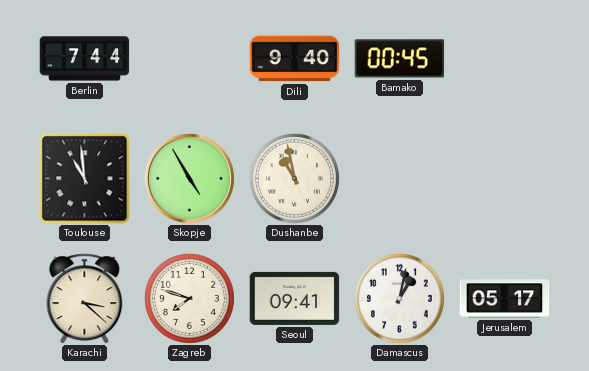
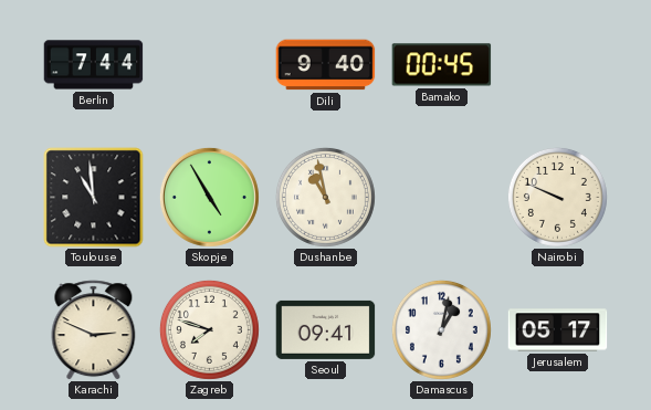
Nairobi: none -> 9:49
Karachi: 3:22 -> 2:49
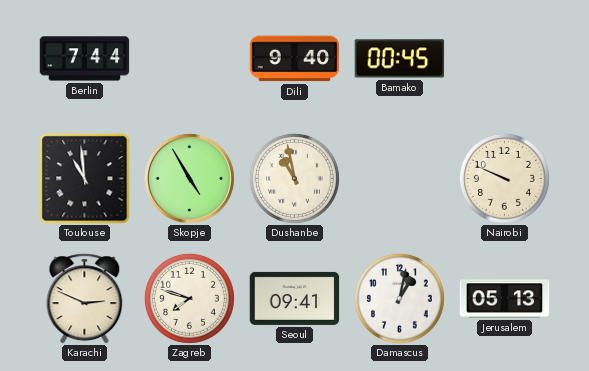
Jerusalem: 05:17 -> 05:13
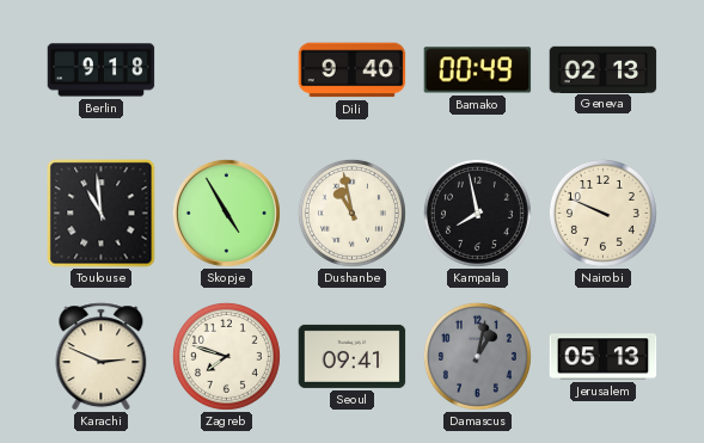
Berlin: 7:44 -> 9:18
Bamako: 00:45 -> 00:49
Geneva: none -> 02:13
Kampala: none -> 7:58
Damascus dial: white -> grey
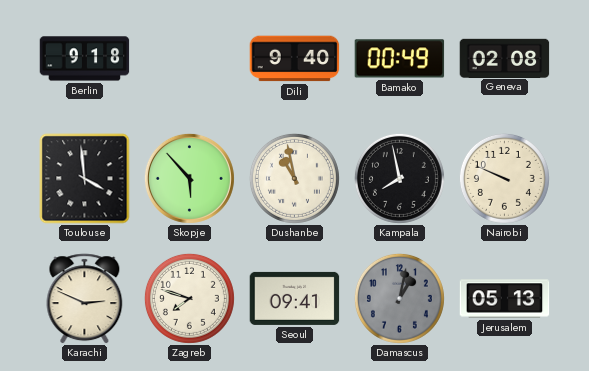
Geneva: 02:13 -> 02:08
Toulouse: 10:59 -> 3:59
Skopje: 4:55 -> 5:53
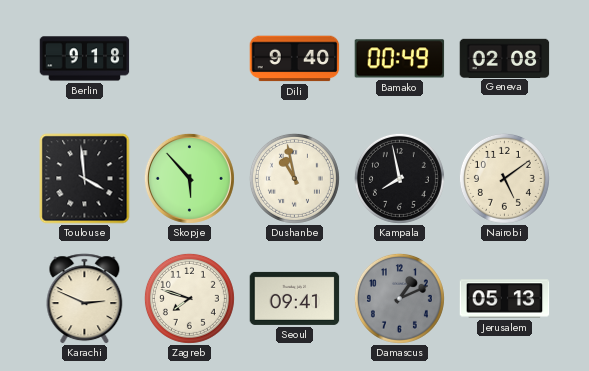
Nairobi: 9:49 -> 5:09
Damascus: 1:02 -> 1:11
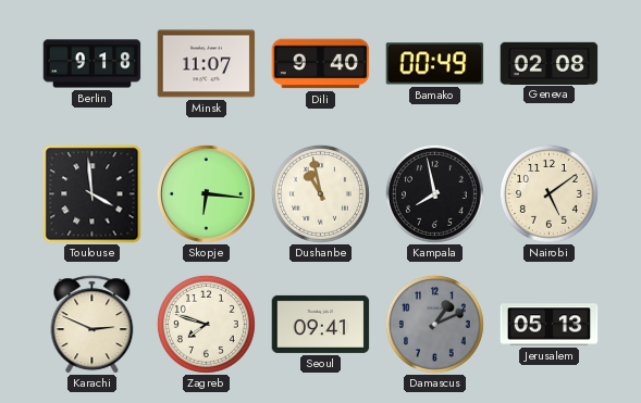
Minsk: none -> 11:07
Skopje: 5:53 -> 6:16
